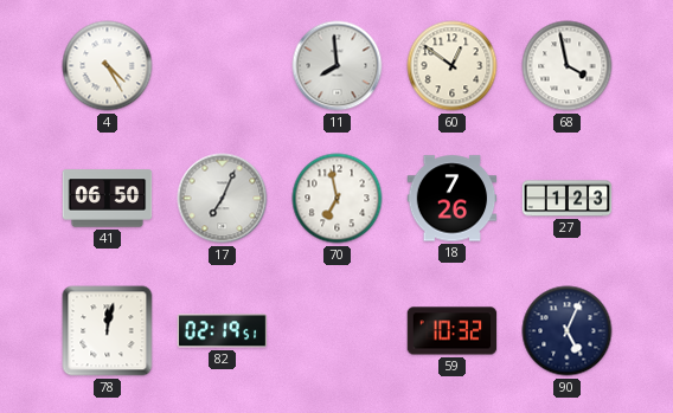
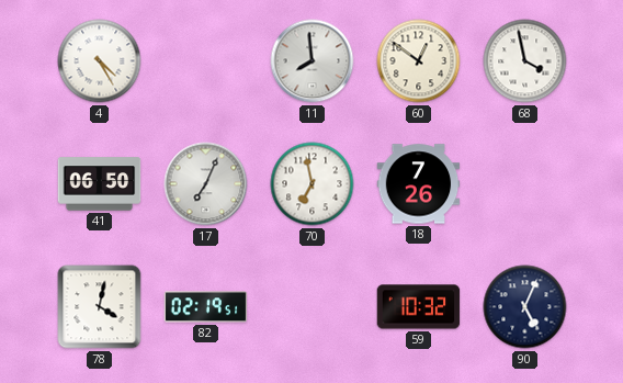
27: 1:23 -> none
78: 12:02 -> 4:02
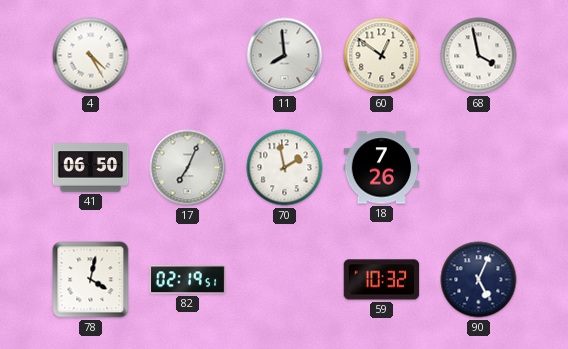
70: 6:58 -> 1:58
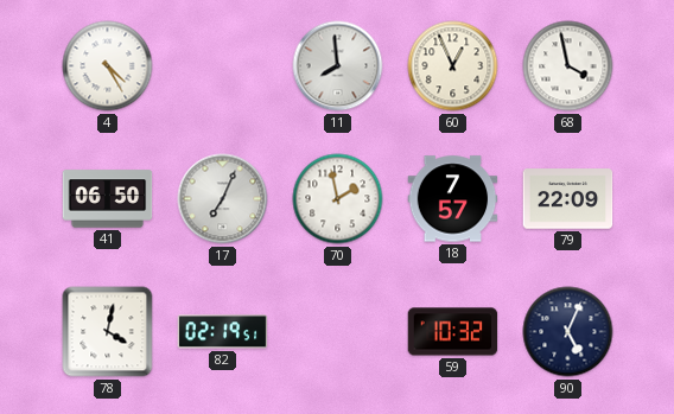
60: 12:51 -> 12:56
18: 7:26 -> 7:57
79: none -> 22:09
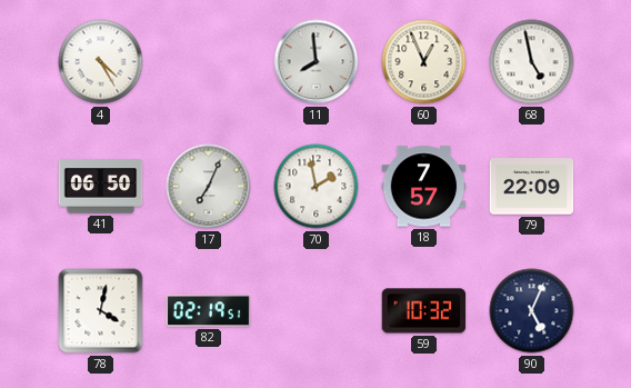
68: 3:58 -> 4:58
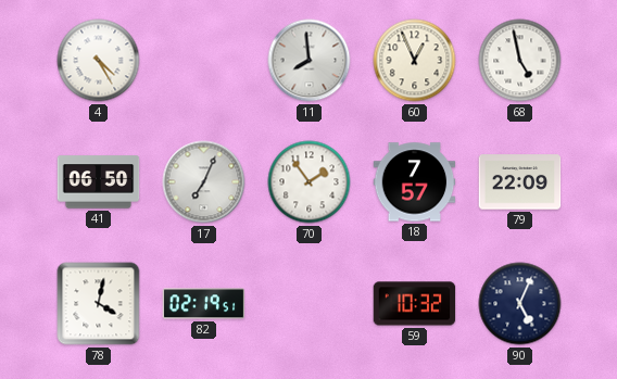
70: 1:58 -> 1:54
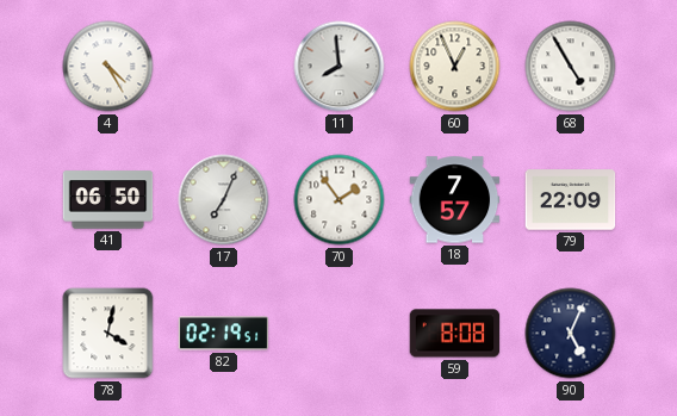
68: 4:58 -> 4:55
59: 10:32 -> 8:08
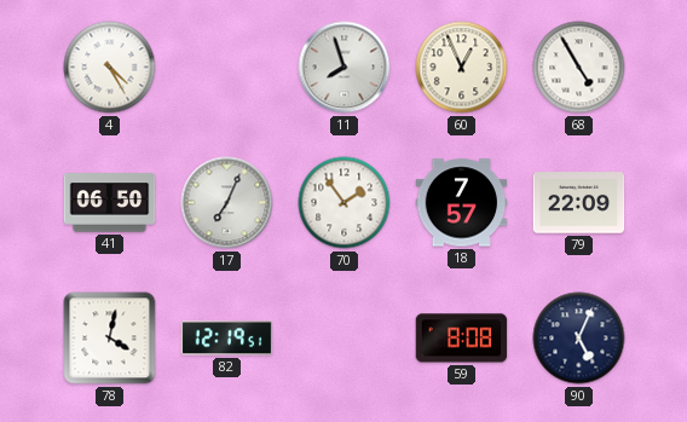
11: 7:59 -> 7:57
82: 02:19 -> 12:19
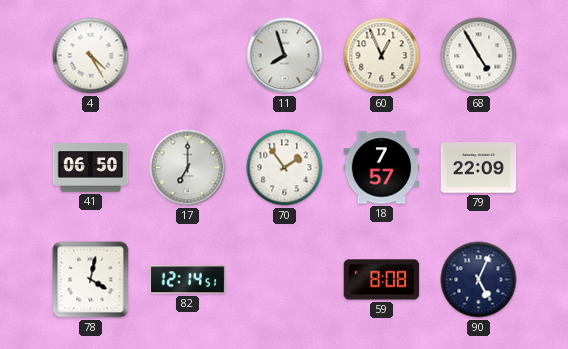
17: 7:04 -> 7:00
82: 12:19 -> 12:14
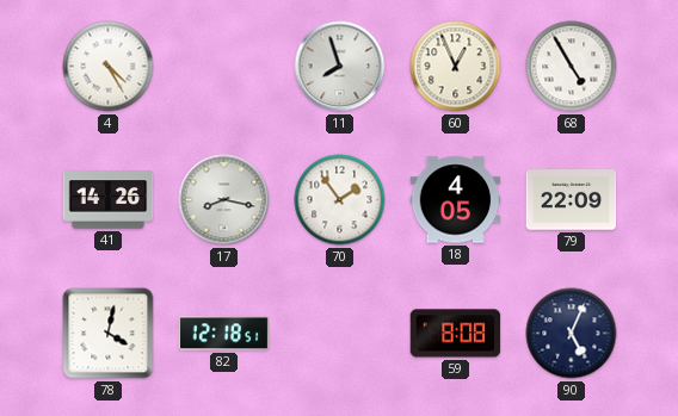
41: 06:50 -> 14:26
17: 7:00 -> 8:17
18: 7:57 -> 4:05
82: 12:14 -> 12:18
